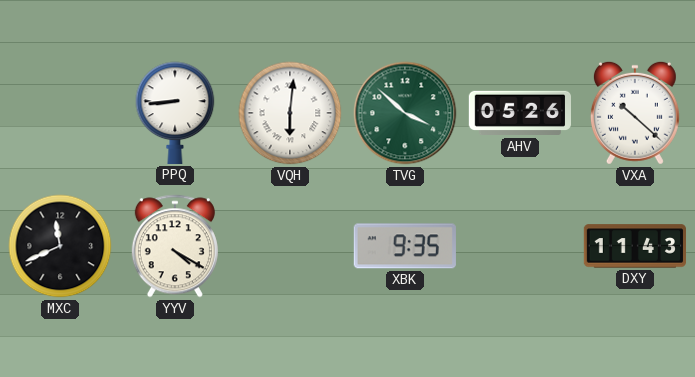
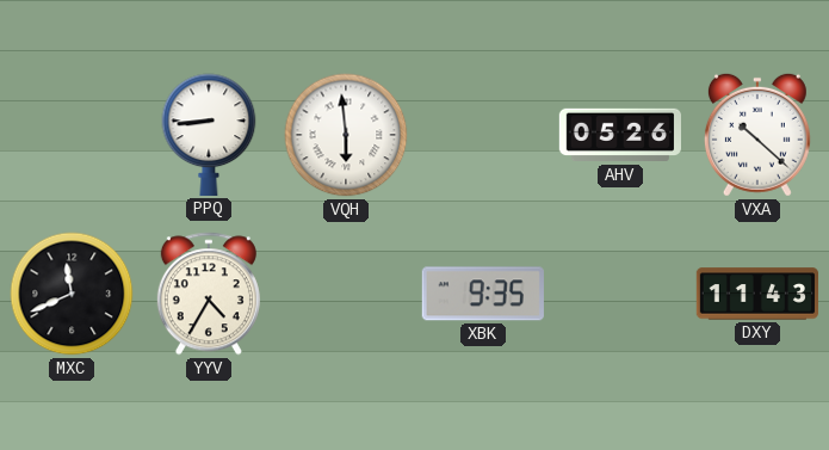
VQH: 6:01 -> 5:59
TVG: 3:52 -> none
YYV: 4:20 -> 4:35
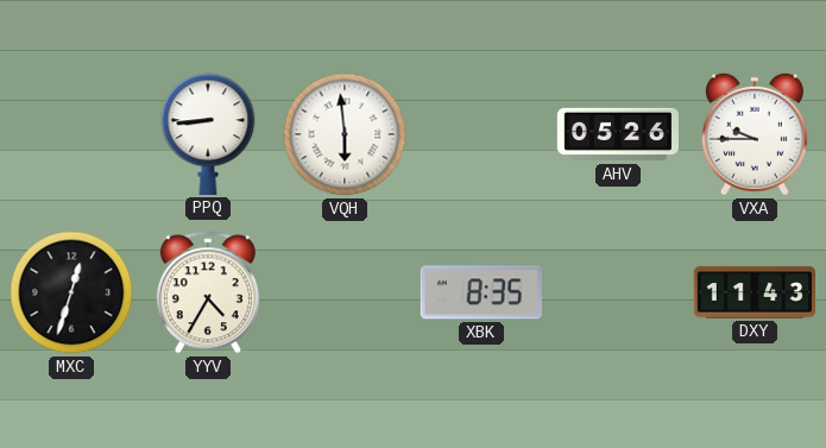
VXA: 10:22 -> 9:45
MXC: 11:41 -> 12:33
XBK: 9:35 -> 8:35
